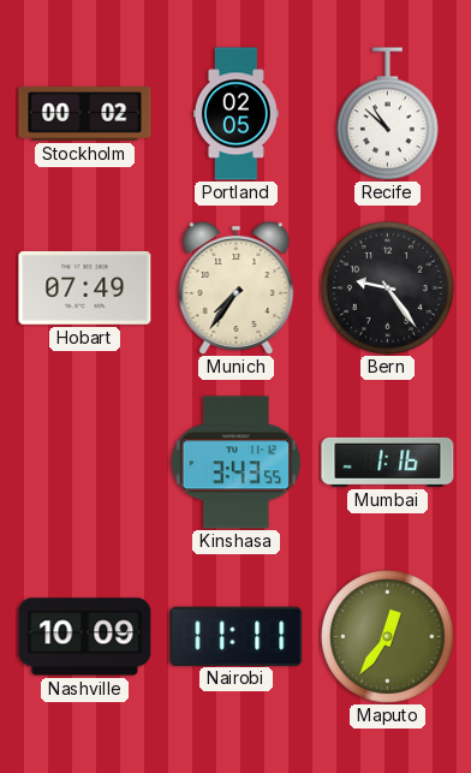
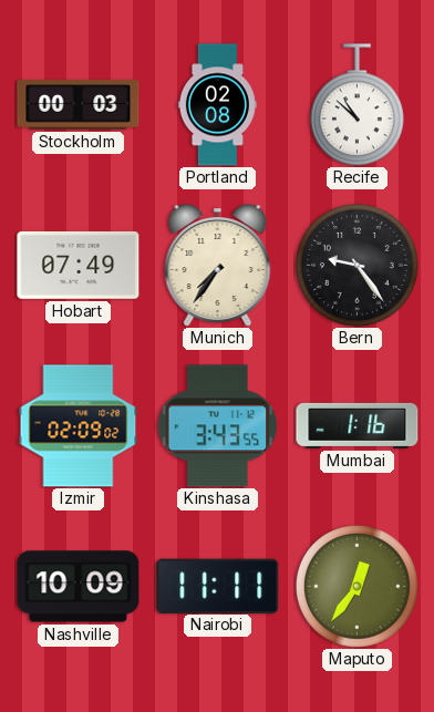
Stockholm: 00:02 -> 00:03
Portland: 02:05 -> 02:08
Izmir: none -> 02:09
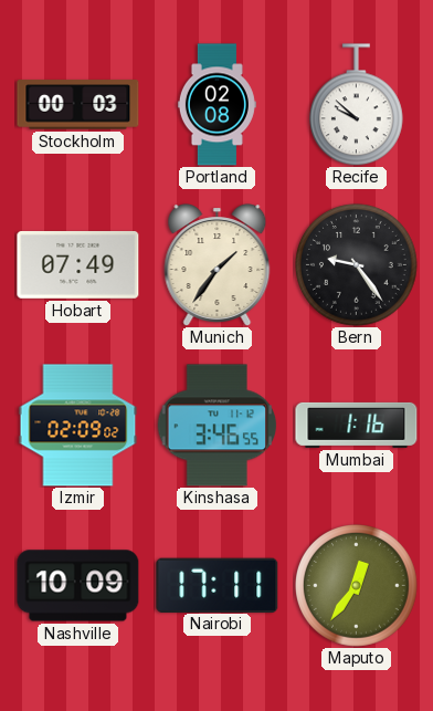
Recife: 10:52 -> 9:52
Munich: 7:36 -> 1:36
Kinshasa: 3:43 -> 3:46
Nairobi: 11:11 -> 17:11
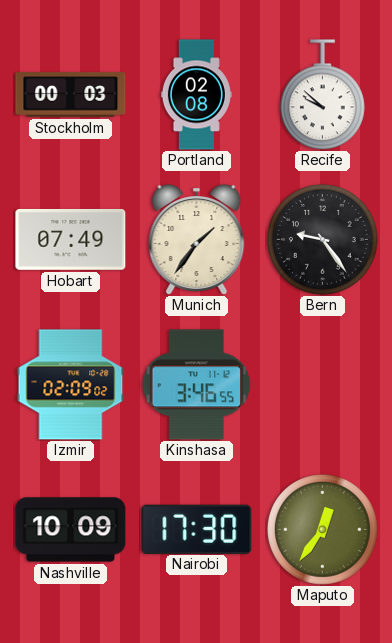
Mumbai: 1:16 -> none
Nairobi: 17:11 -> 17:30
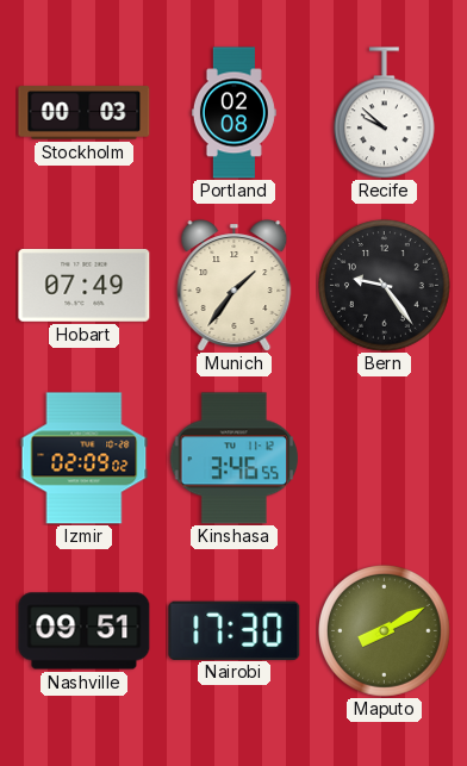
Nashville: 10:09 -> 09:51
Maputo: 12:36 -> 8:10
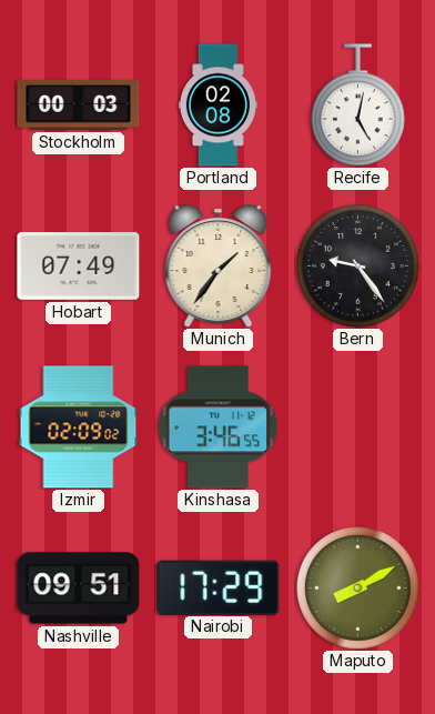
Recife: 9:52 -> 5:02
Nairobi: 17:30 -> 17:29
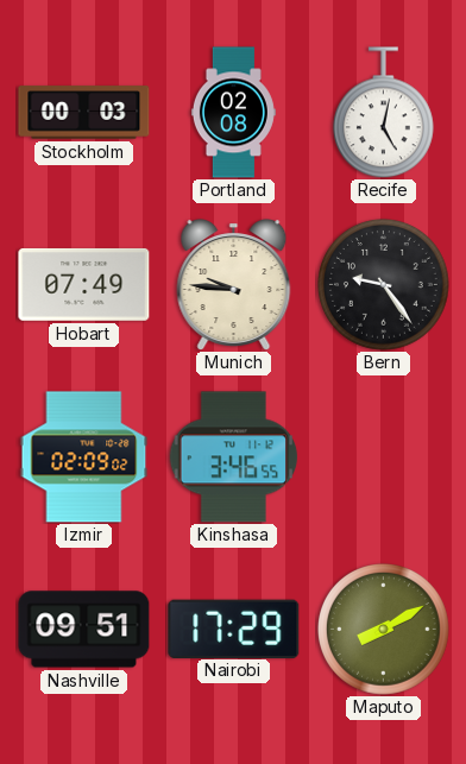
Munich: 1:36 -> 9:46
